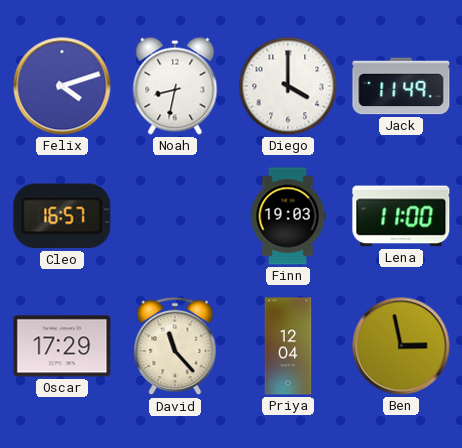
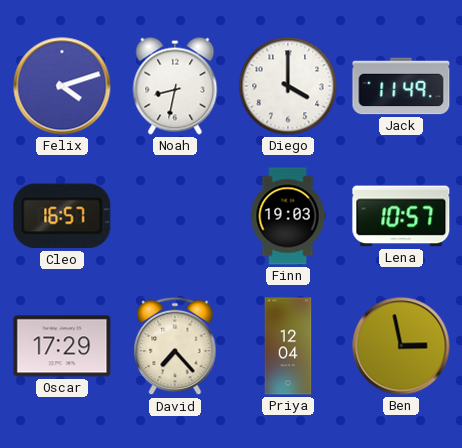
Lena: 11:00 -> 10:57
David: 11:23 -> 7:23
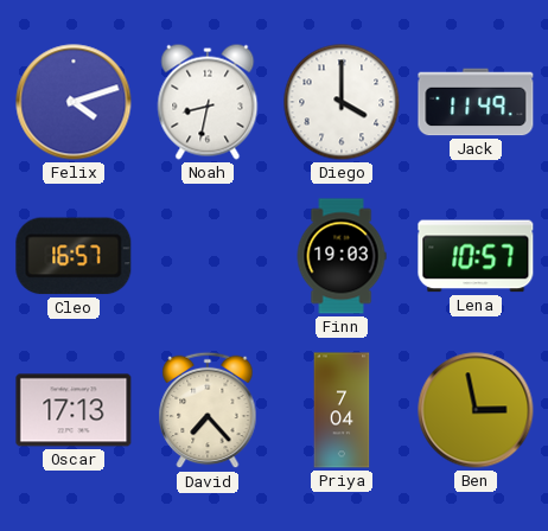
Oscar: 17:29 -> 17:13
Priya: 12:04 -> 7:04
